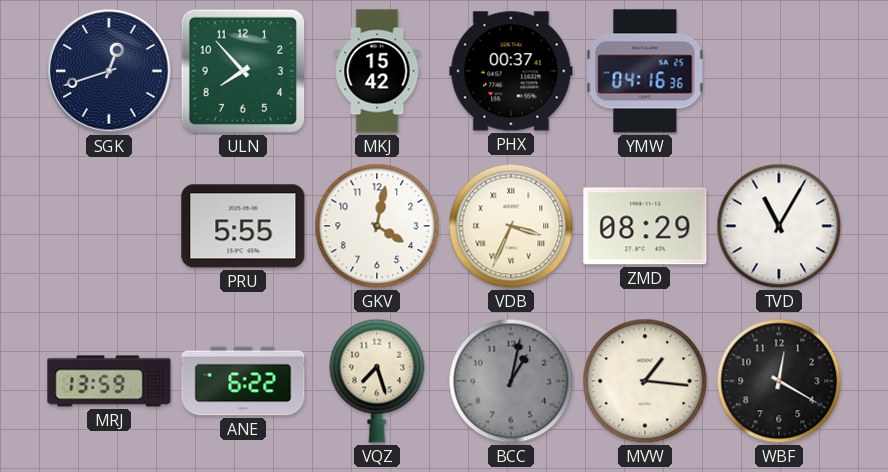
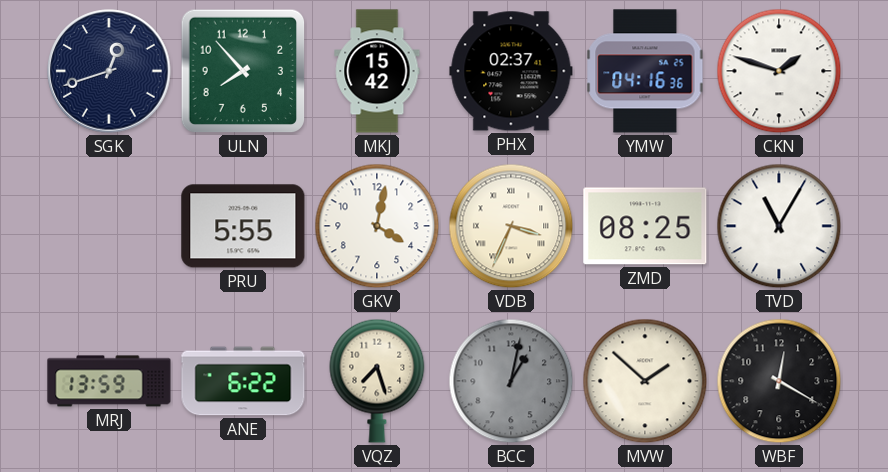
PHX: 00:37 -> 02:37
CKN: none -> 1:48
ZMD: 08:29 -> 08:25
MVW: 1:16 -> 1:52
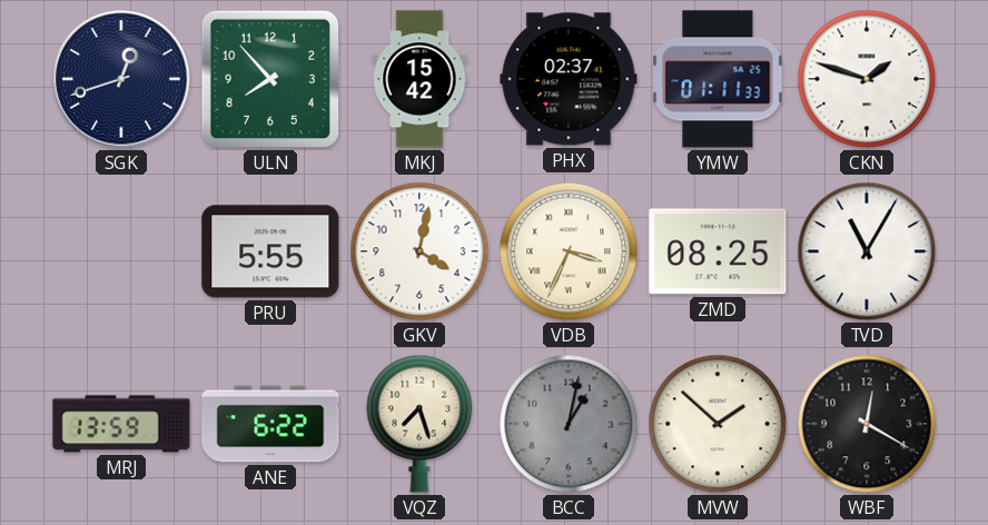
YMW: 04:16 -> 01:11
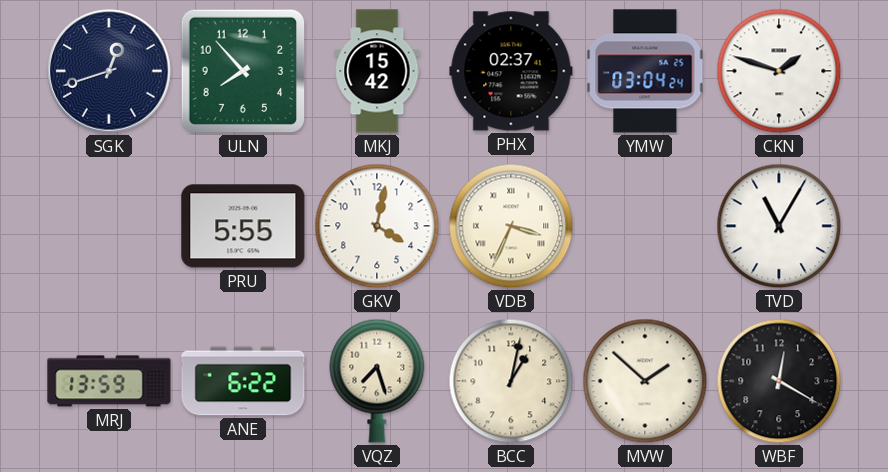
YMW: 01:11 -> 03:04
ZMD: 08:25 -> none
BCC dial: grey -> cream
